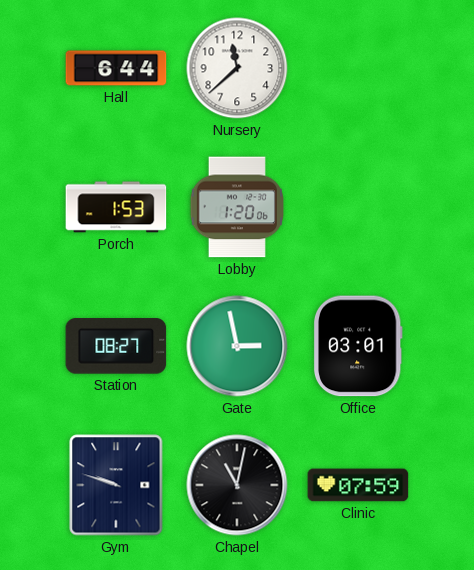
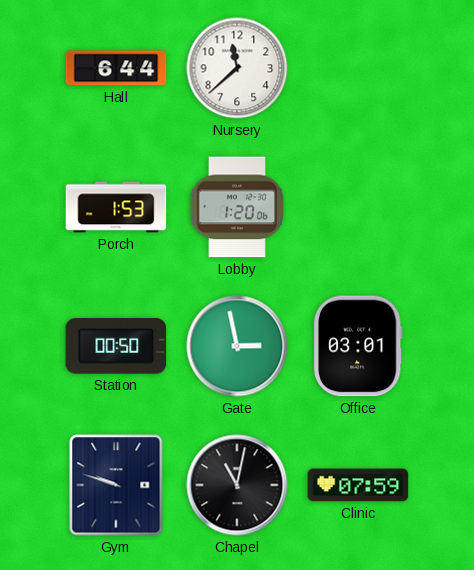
Station: 08:27 -> 00:50
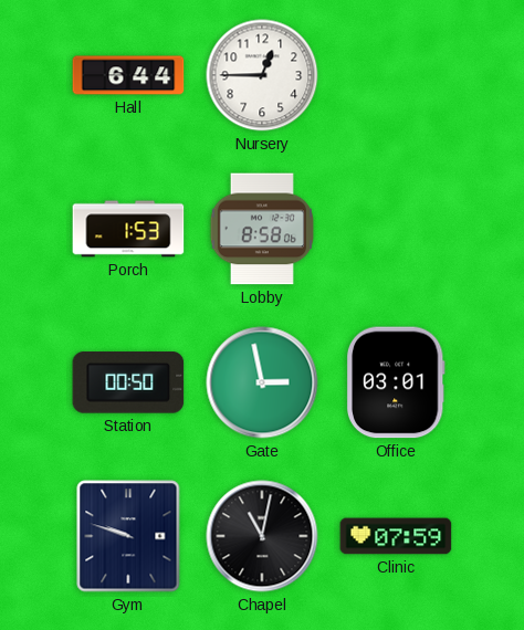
Nursery: 11:38 -> 12:45
Lobby: 1:20 -> 8:58
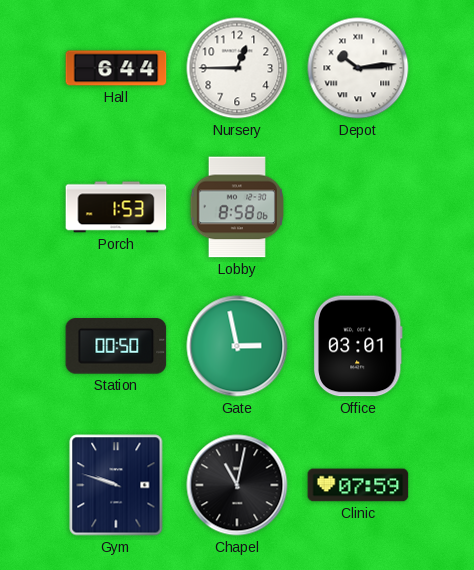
Depot: none -> 10:14
